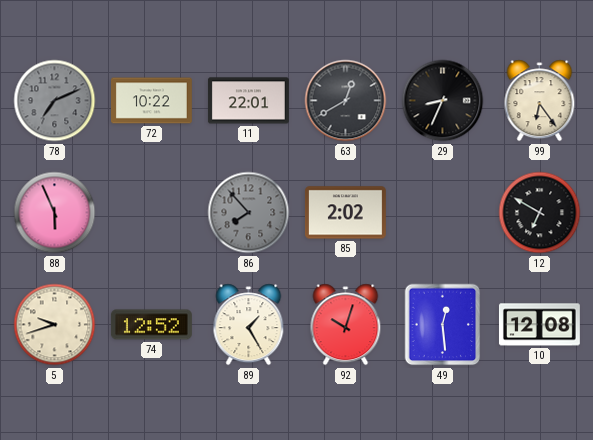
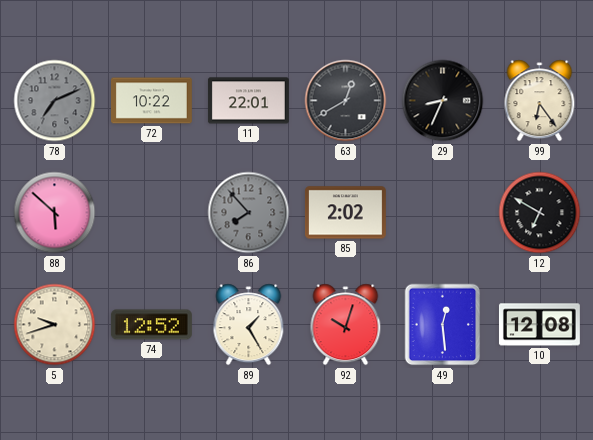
88: 5:56 -> 5:52
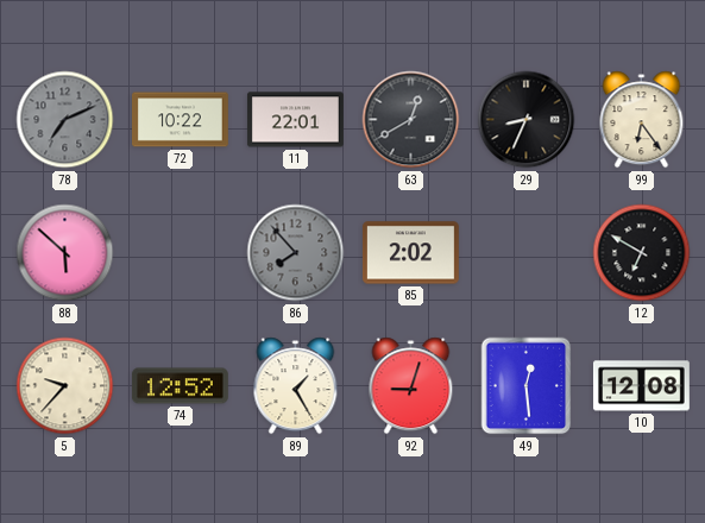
5: 9:42 -> 9:37
92: 10:03 -> 9:03
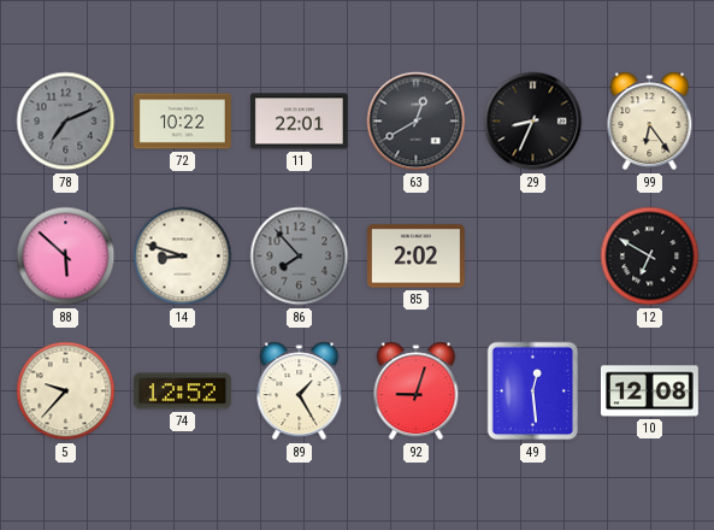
14: none -> 8:48
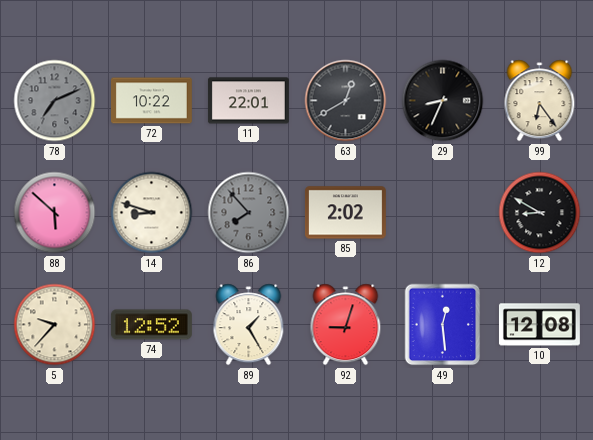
12: 6:50 -> 8:50
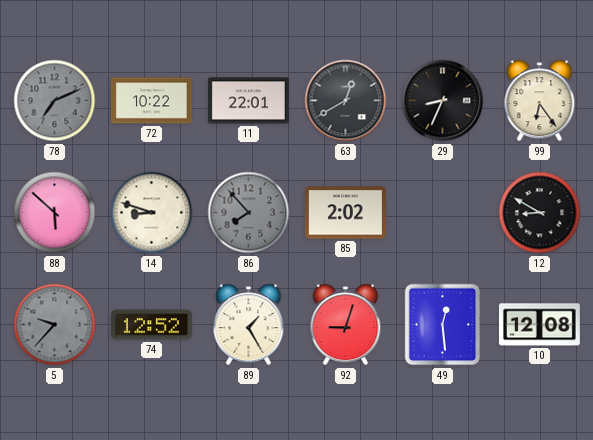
5 dial: cream -> grey
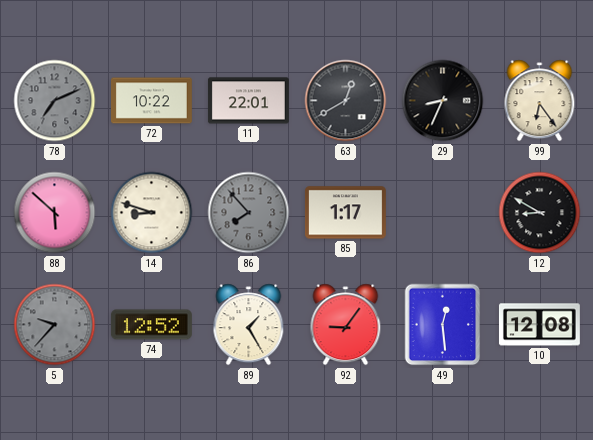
85: 2:02 -> 1:17
92: 9:03 -> 9:06
